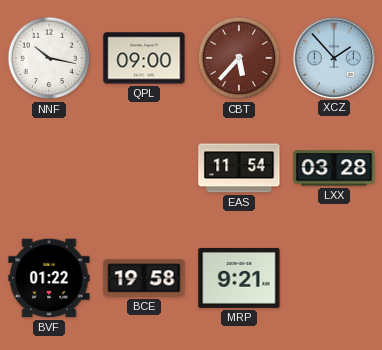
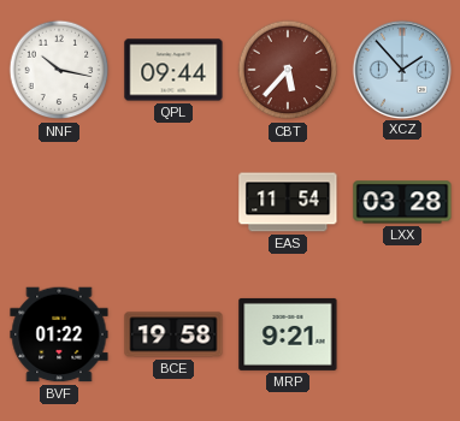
QPL: 09:00 -> 09:44
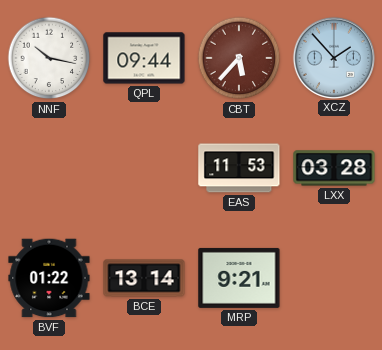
EAS: 11:54 -> 11:53
BCE: 19:58 -> 13:14
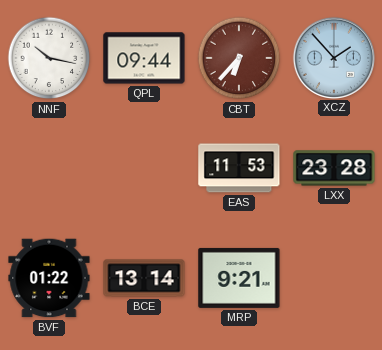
CBT: 5:37 -> 6:37
LXX: 03:28 -> 23:28
